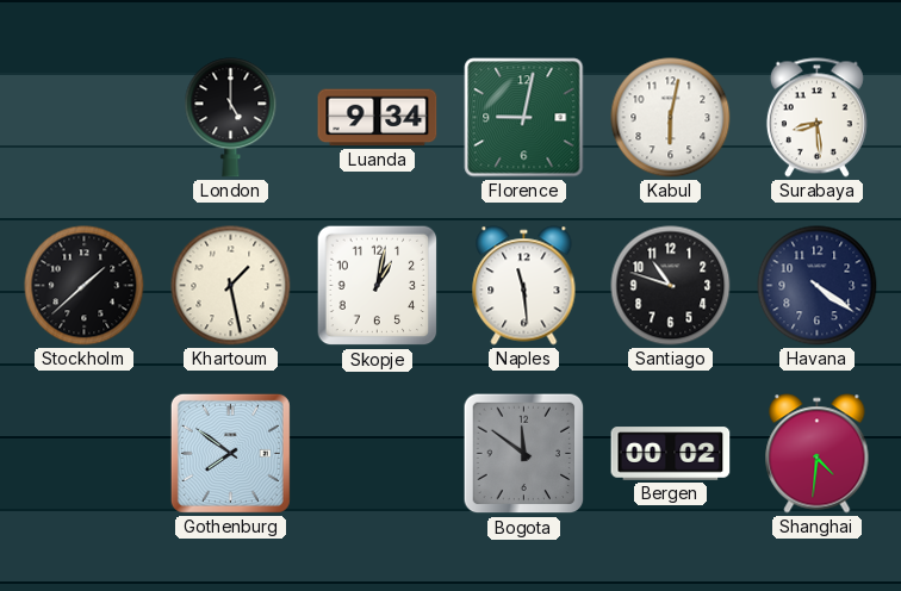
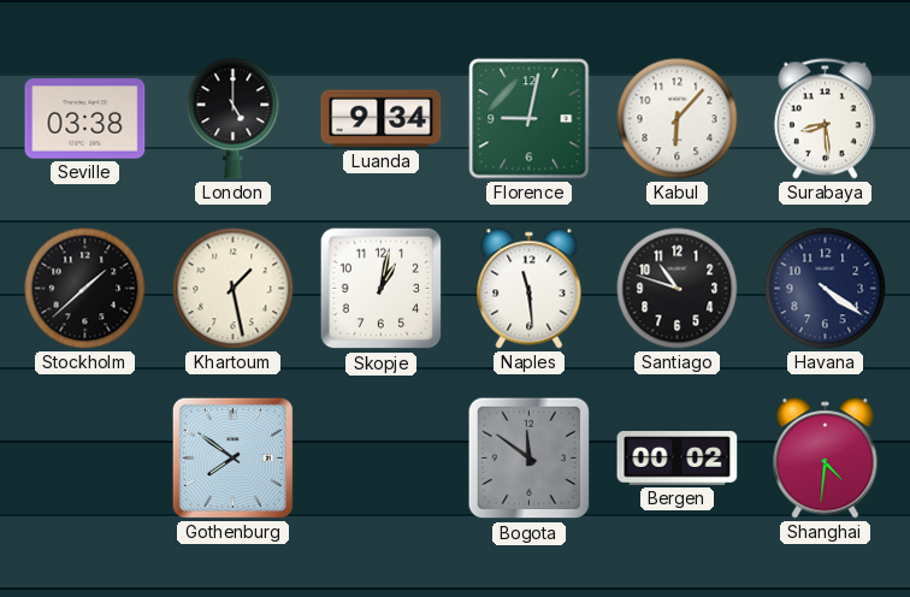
Seville: none -> 03:38
Kabul: 6:02 -> 6:07
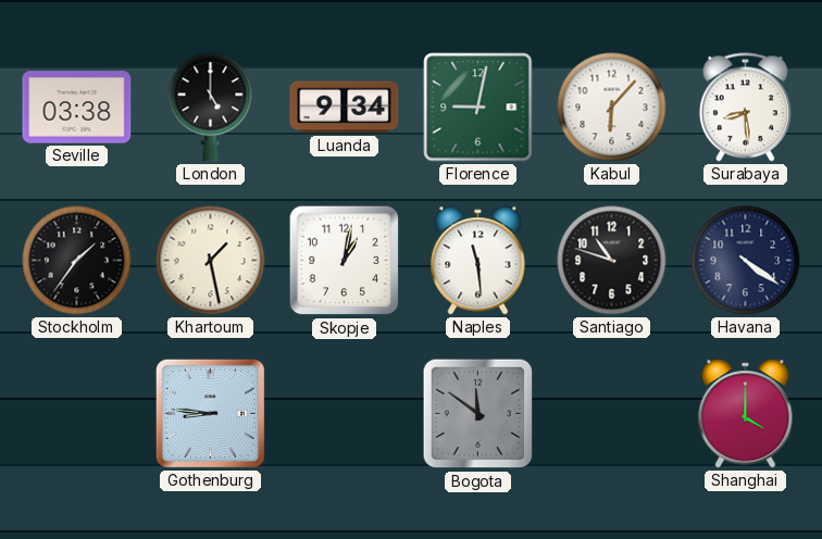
Stockholm: 1:38 -> 1:36
Gothenburg: 7:51 -> 8:46
Bergen: 00:02 -> none
Shanghai: 4:31 -> 4:00
